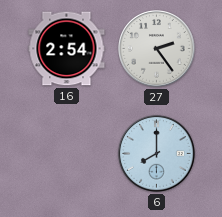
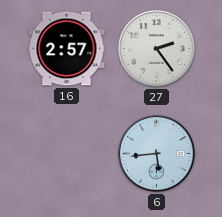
16: 2:54 -> 2:57
6: 8:00 -> 5:44
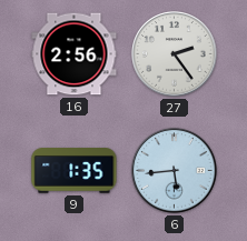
16: 2:57 -> 2:56
9: none -> 1:35
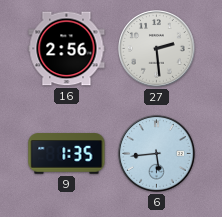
27: 2:24 -> 2:29
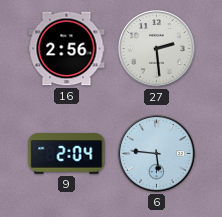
9: 1:35 -> 2:04
6: 5:44 -> 5:46
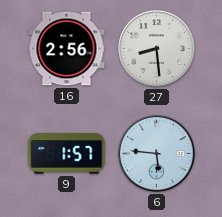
27: 2:29 -> 8:29
9: 2:04 -> 1:57
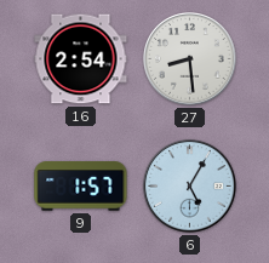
16: 2:56 -> 2:54
6: 5:46 -> 5:05
